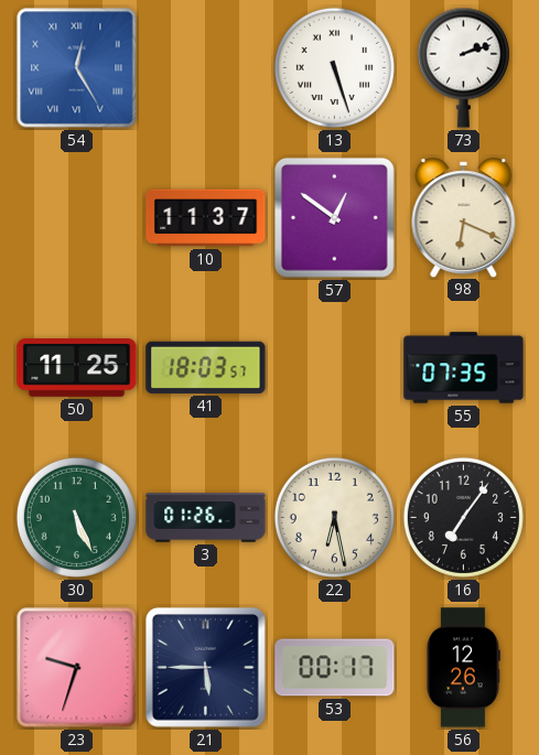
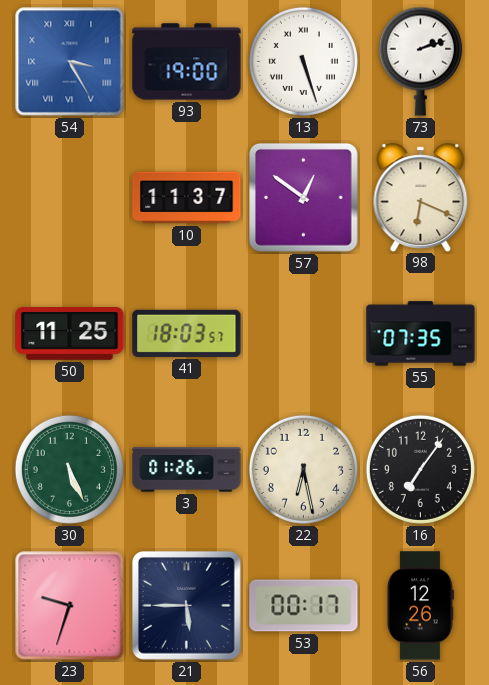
54: 12:25 -> 3:25
93: none -> 19:00
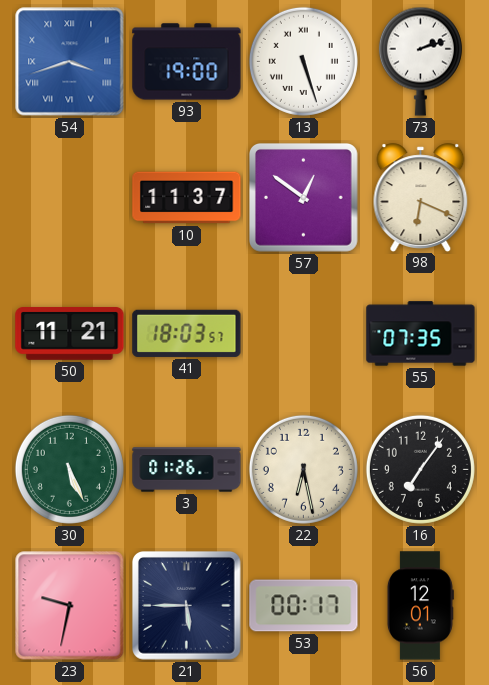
54: 3:25 -> 3:42
50: 11:25 -> 11:21
23: 9:33 -> 9:32
56: 12:26 -> 12:01
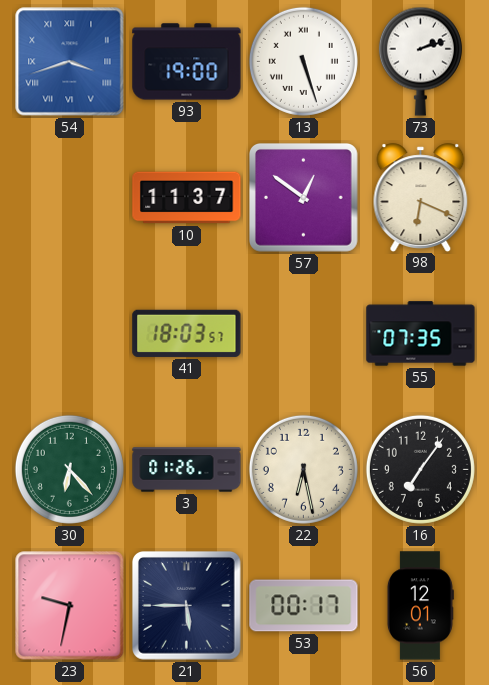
50: 11:21 -> none
30: 5:26 -> 6:23
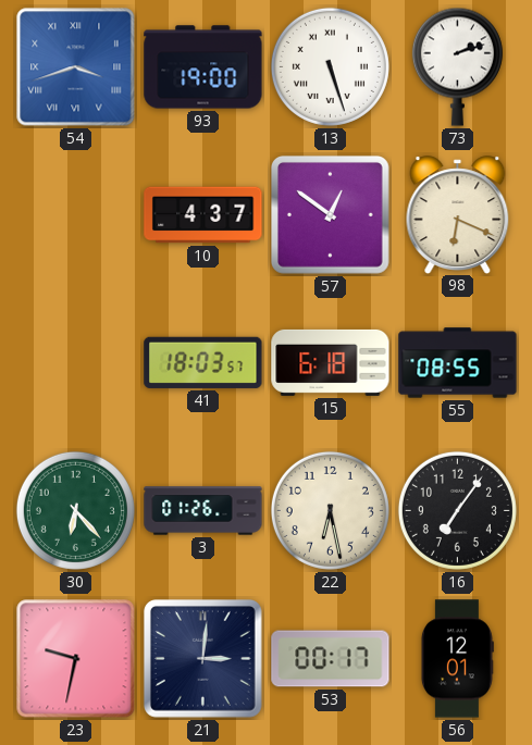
10: 11:37 -> 4:37
15: none -> 6:18
55: 07:35 -> 08:55
21: 5:45 -> 3:01
